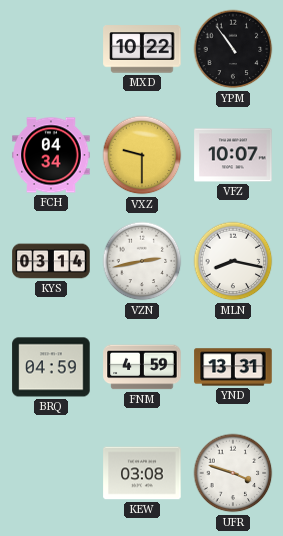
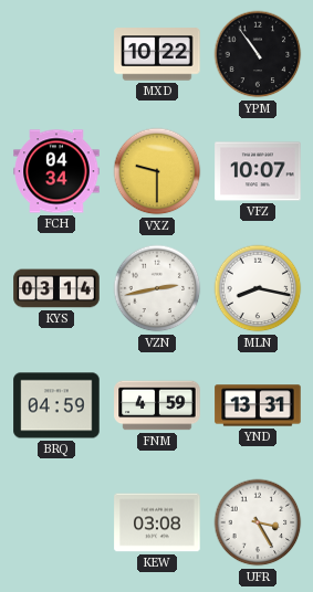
UFR: 3:48 -> 3:25
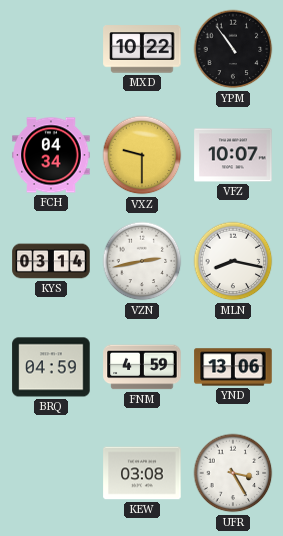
YND: 13:31 -> 13:06
